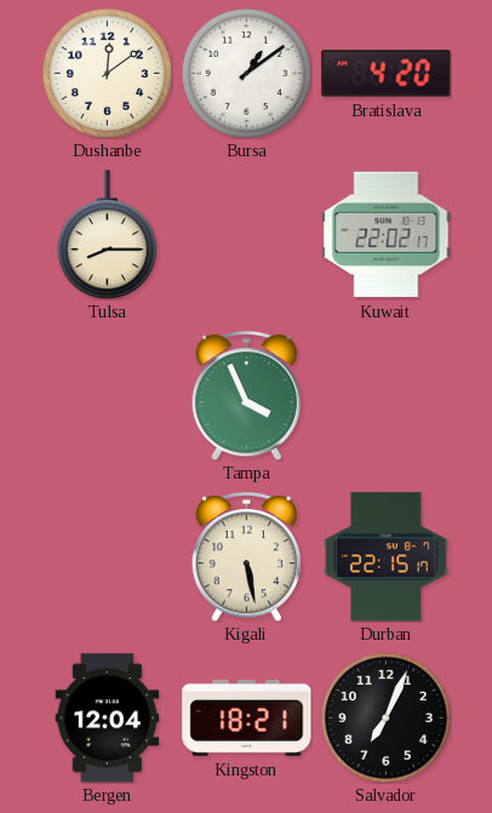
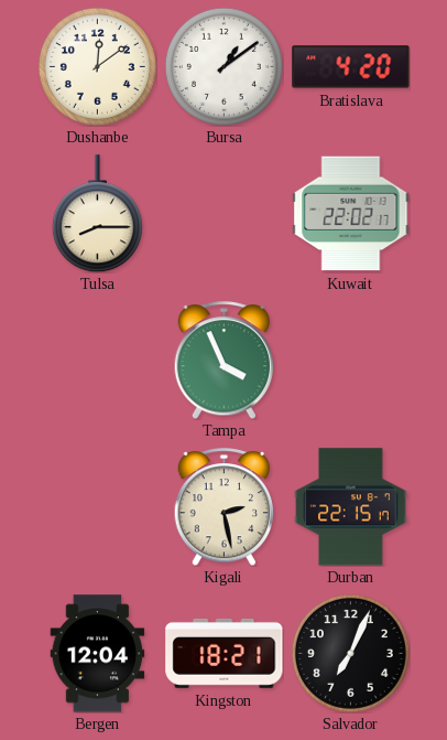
Kigali: 5:28 -> 2:28
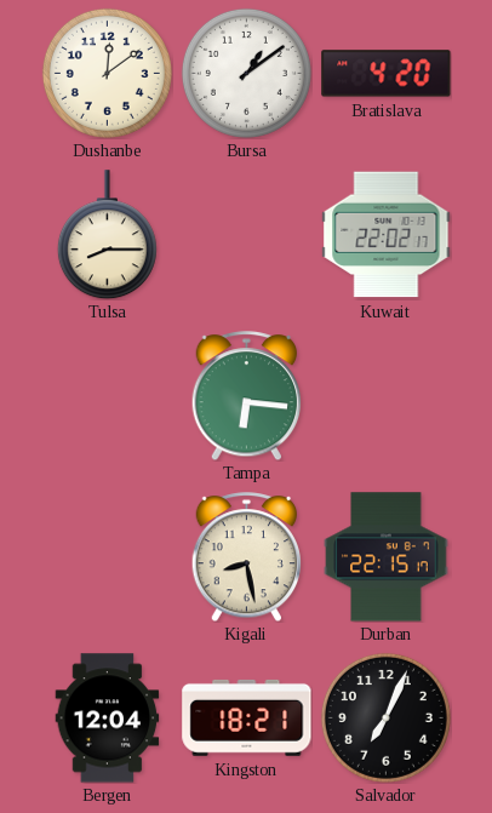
Tampa: 3:56 -> 6:16
Kigali: 2:28 -> 8:28
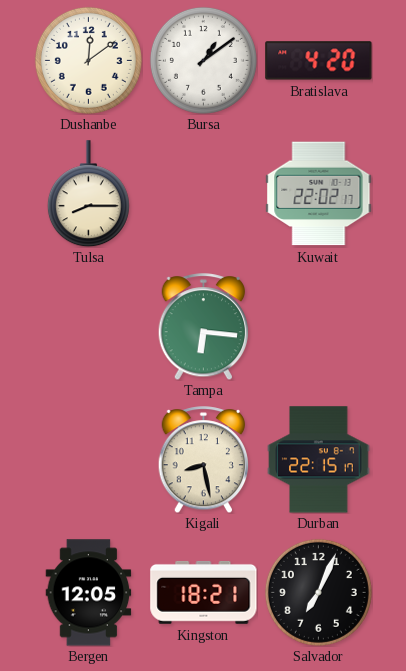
Bergen: 12:04 -> 12:05
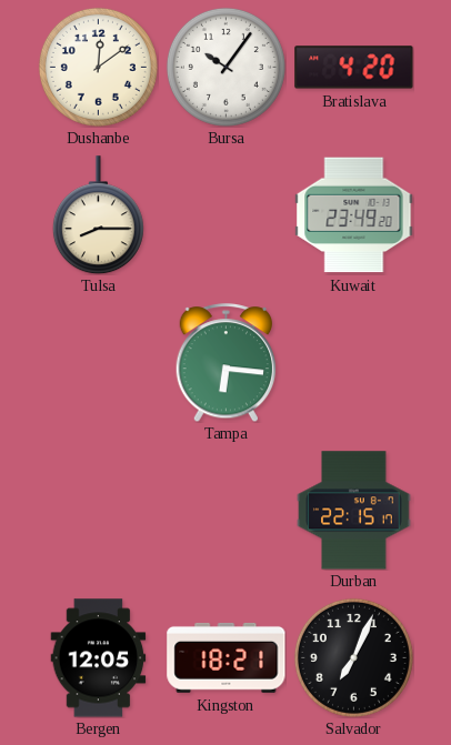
Bursa: 1:09 -> 10:06
Kuwait: 22:02 -> 23:49
Kigali: 8:28 -> none
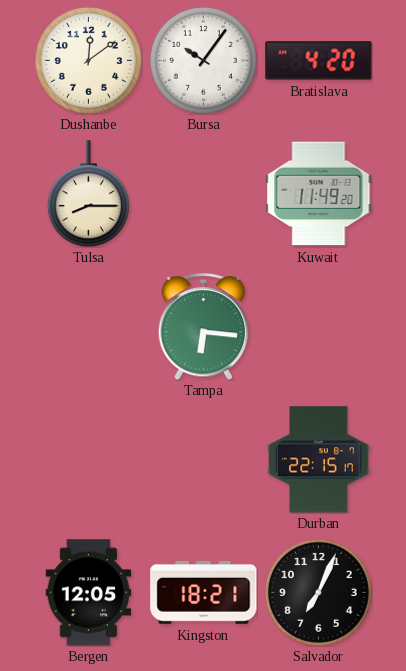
Kuwait: 23:49 -> 11:49
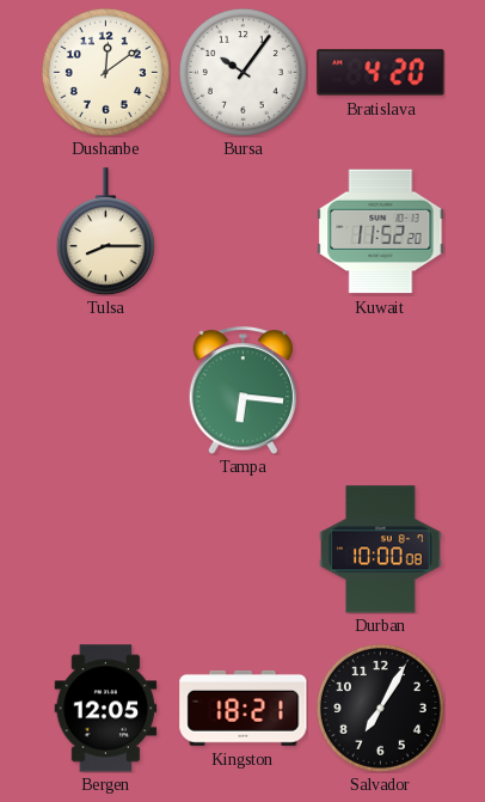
Kuwait: 11:49 -> 11:52
Durban: 22:15 -> 10:00
Salvador: 7:04 -> 7:05
